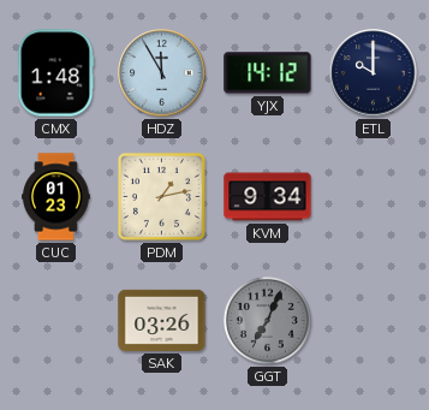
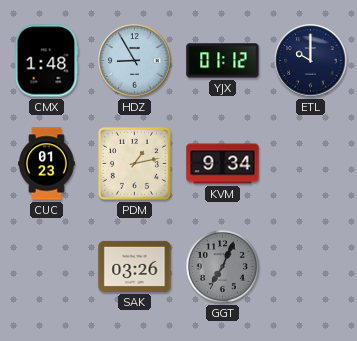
HDZ: 11:55 -> 8:55
YJX: 14:12 -> 01:12
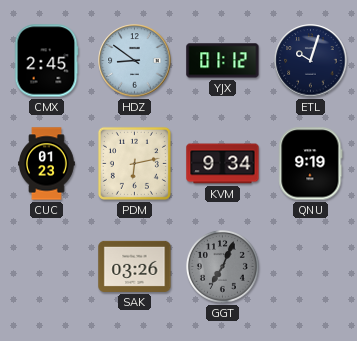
CMX: 1:48 -> 2:45
HDZ: 8:55 -> 8:51
ETL: 10:00 -> 10:03
PDM: 1:13 -> 6:13
QNU: none -> 9:19
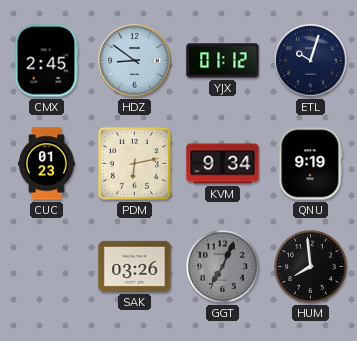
HUM: none -> 7:59
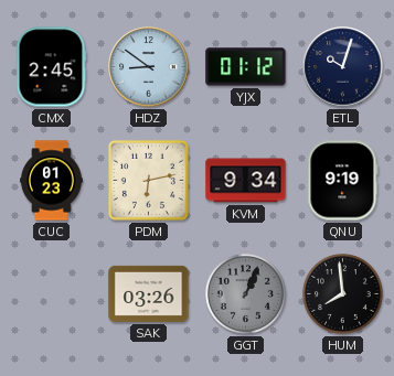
GGT: 7:04 -> 1:04
